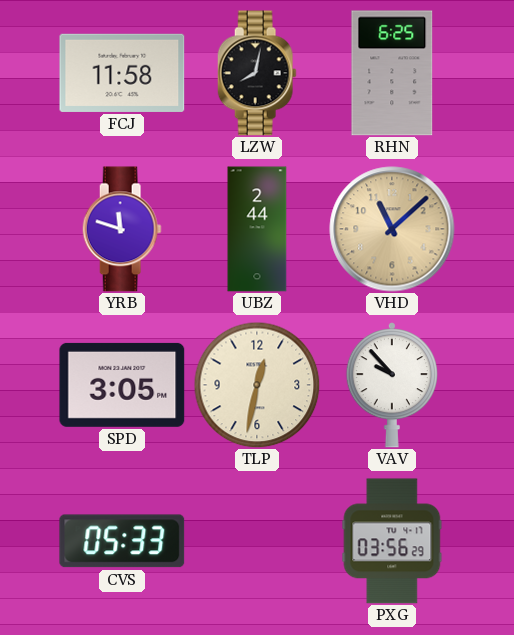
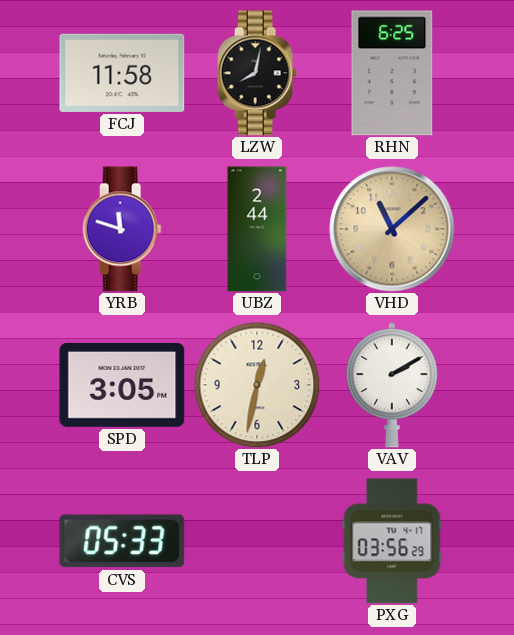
VAV: 9:53 -> 2:10
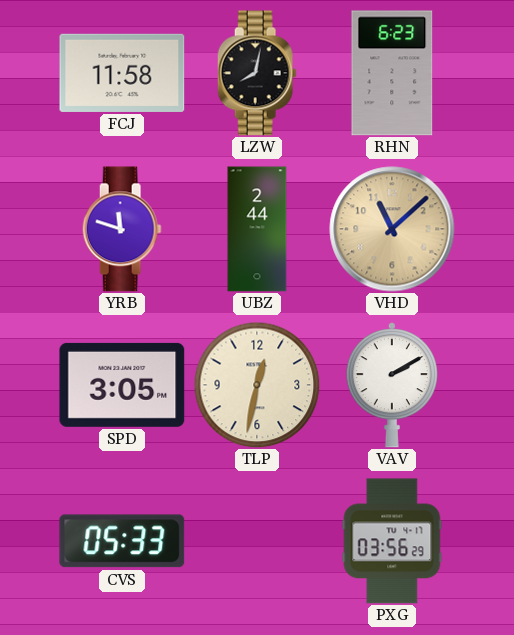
RHN: 6:25 -> 6:23
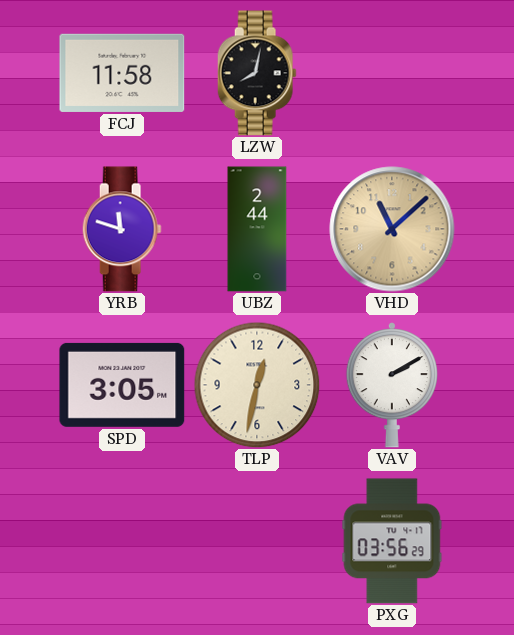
RHN: 6:23 -> none
CVS: 05:33 -> none
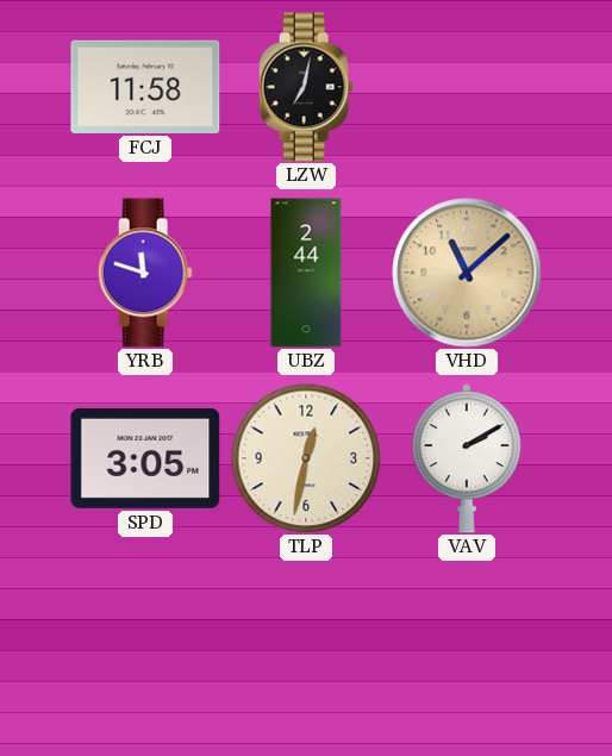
LZW: 8:02 -> 7:02
PXG: 03:56 -> none
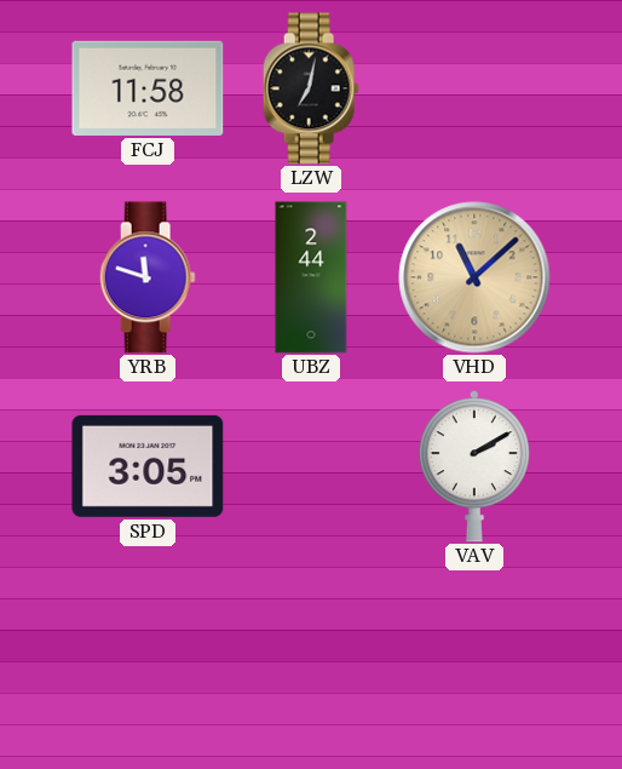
TLP: 12:32 -> none
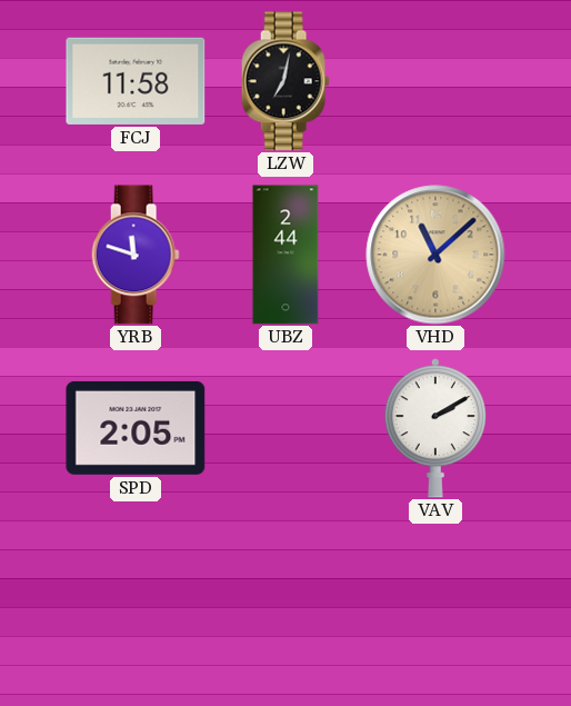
SPD: 3:05 -> 2:05
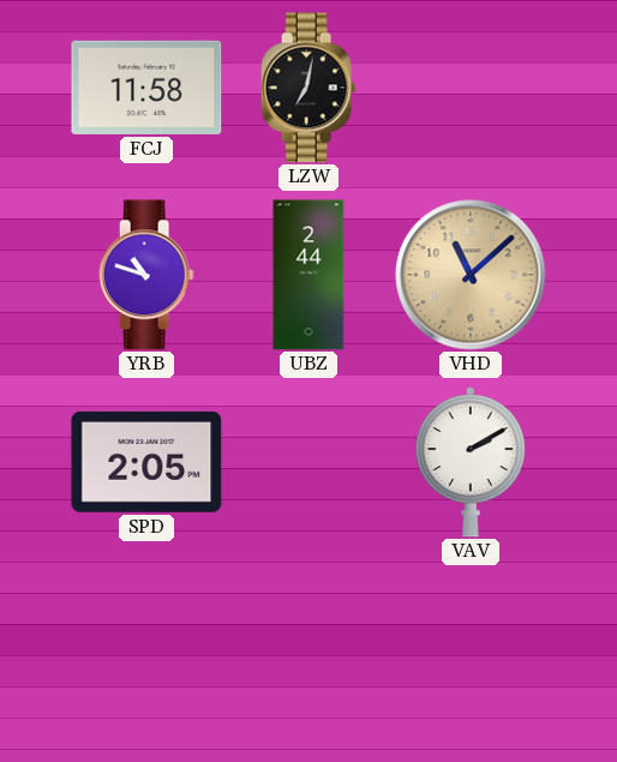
YRB: 11:48 -> 10:48
